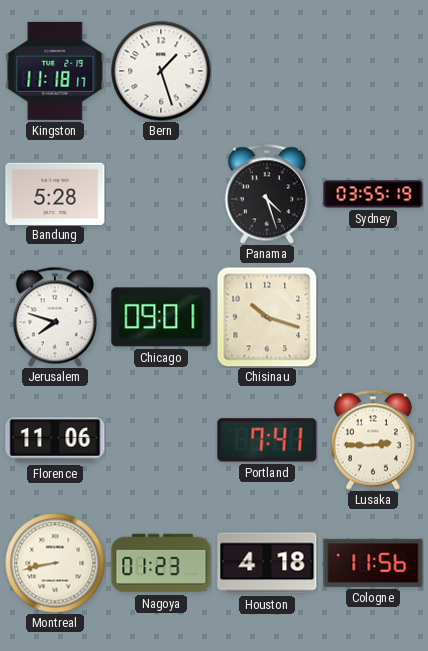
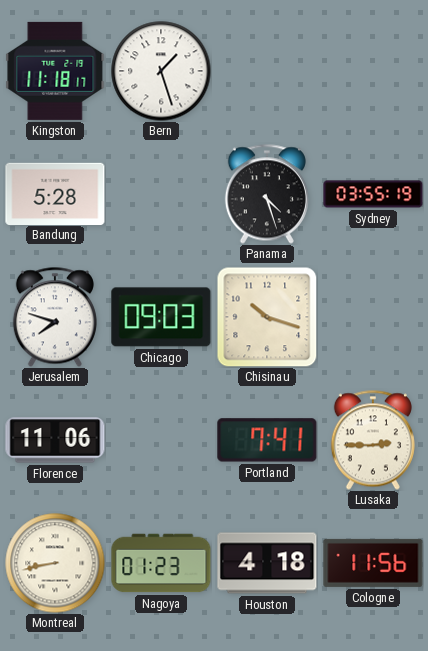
Chicago: 09:01 -> 09:03
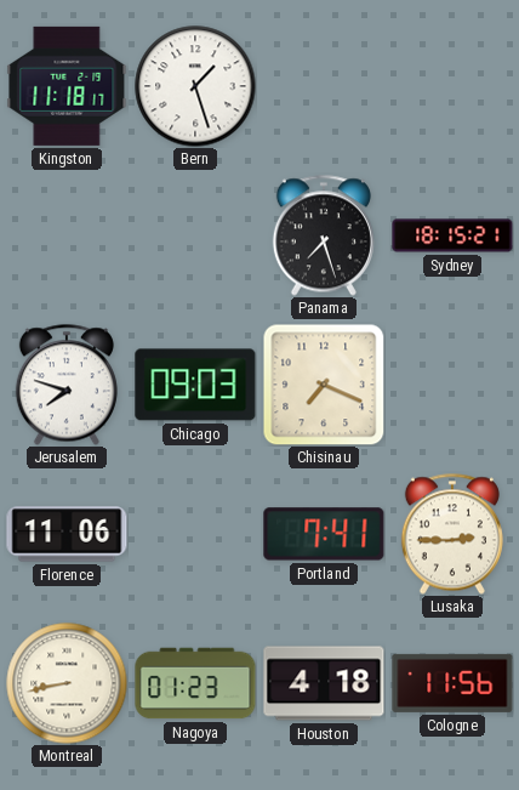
Bandung: 5:28 -> none
Panama: 4:27 -> 7:27
Sydney: 03:55 -> 18:15
Chisinau: 10:18 -> 7:19
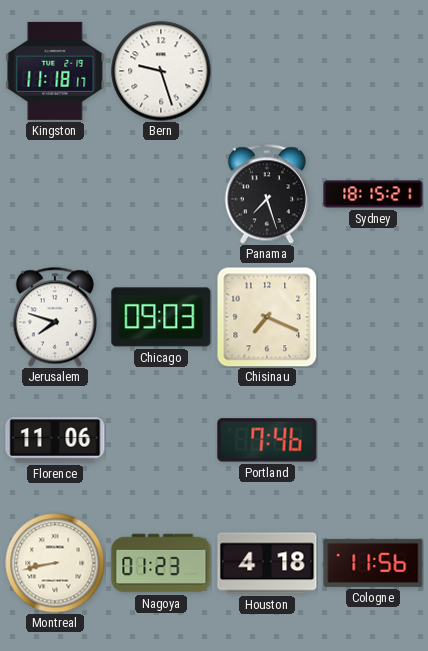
Bern: 1:27 -> 9:27
Portland: 7:41 -> 7:46
Lusaka: 2:45 -> none
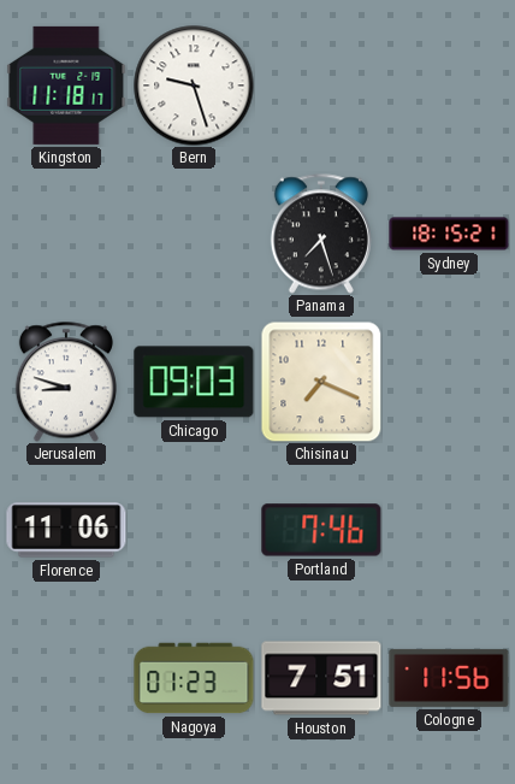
Jerusalem: 7:48 -> 8:48
Montreal: 8:43 -> none
Houston: 4:18 -> 7:51
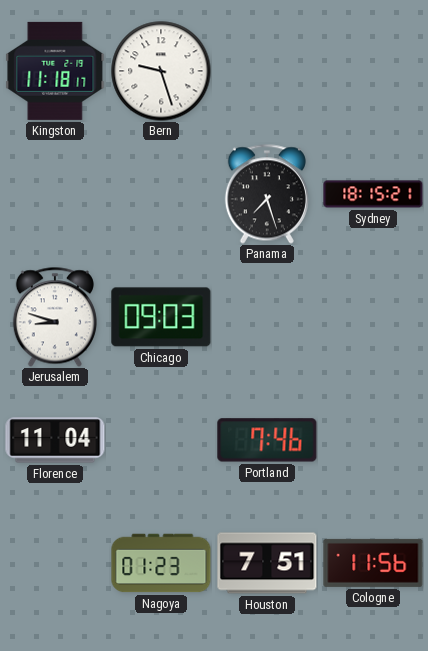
Chisinau: 7:19 -> none
Florence: 11:06 -> 11:04
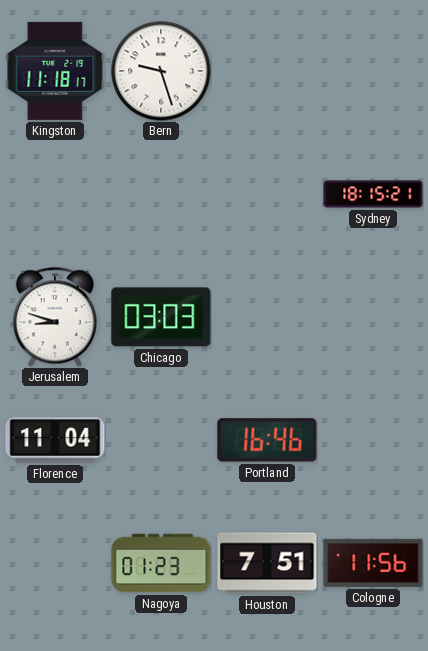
Panama: 7:27 -> none
Chicago: 09:03 -> 03:03
Portland: 7:46 -> 16:46
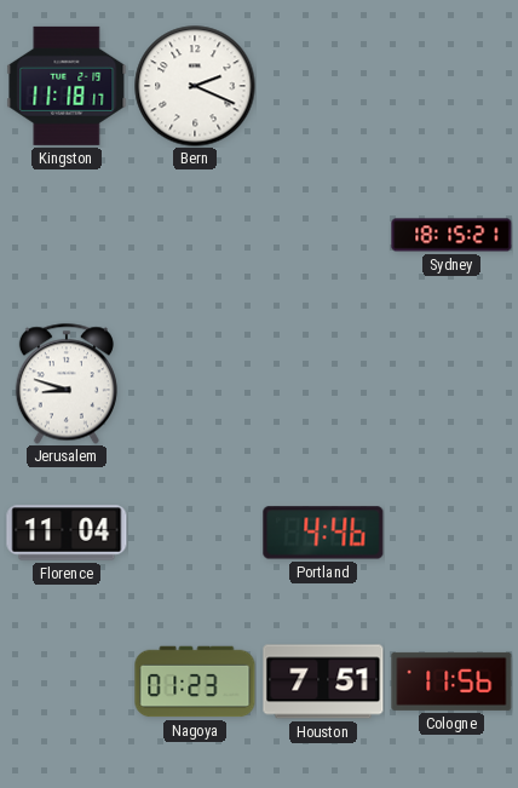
Bern: 9:27 -> 2:19
Chicago: 03:03 -> none
Portland: 16:46 -> 4:46
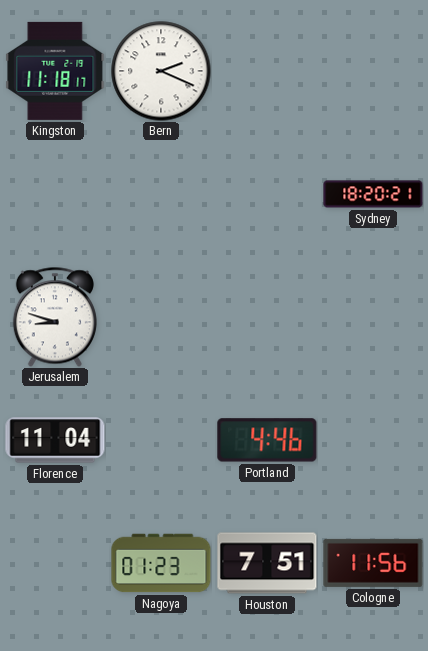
Sydney: 18:15 -> 18:20
